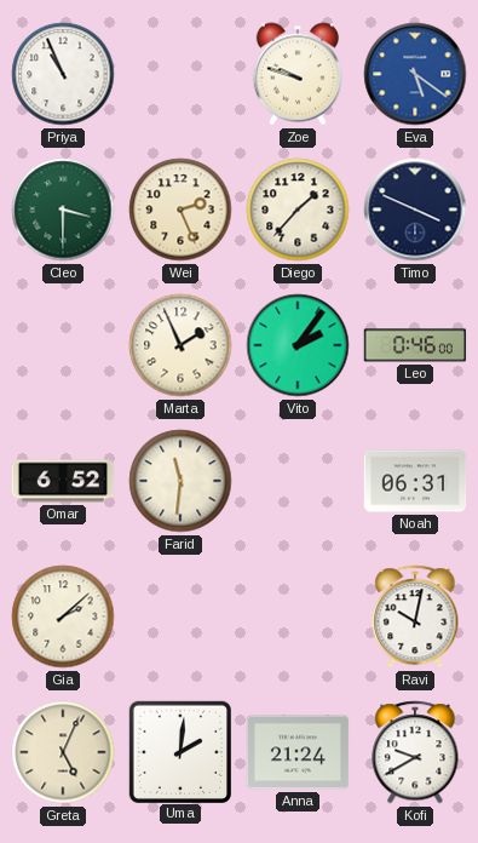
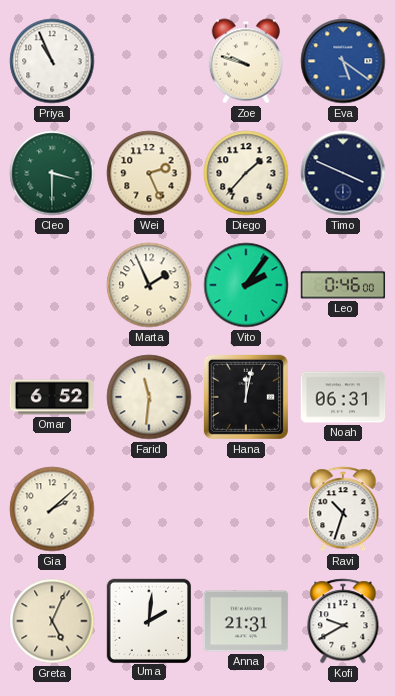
Hana: none -> 12:02
Ravi: 10:02 -> 10:33
Anna: 21:24 -> 21:31
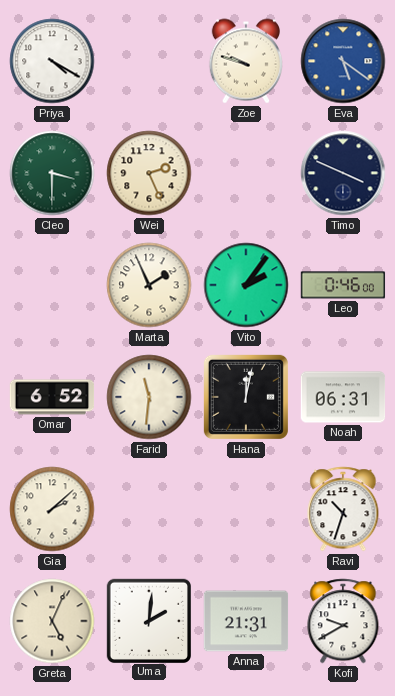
Priya: 10:56 -> 4:20
Diego: 1:37 -> none
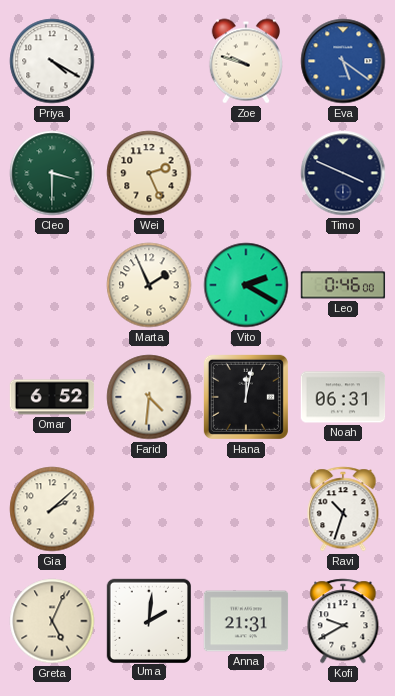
Vito: 2:06 -> 2:20
Farid: 11:31 -> 4:31
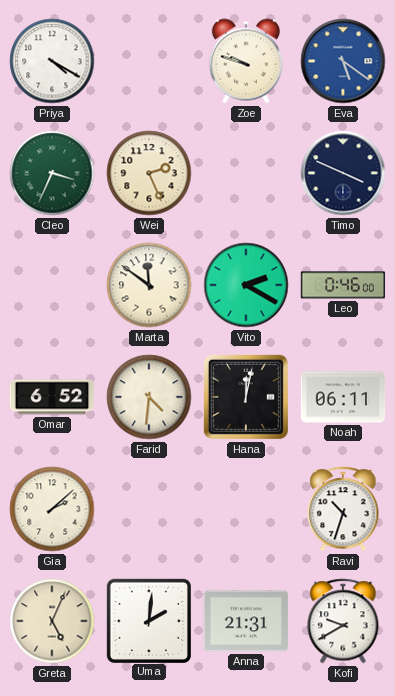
Cleo: 3:30 -> 3:34
Marta: 1:56 -> 11:51
Noah: 06:31 -> 06:11
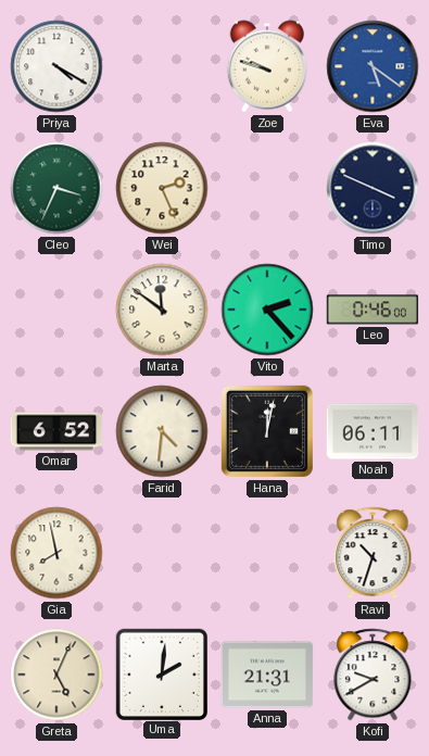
Vito: 2:20 -> 2:23
Gia: 2:08 -> 7:58
